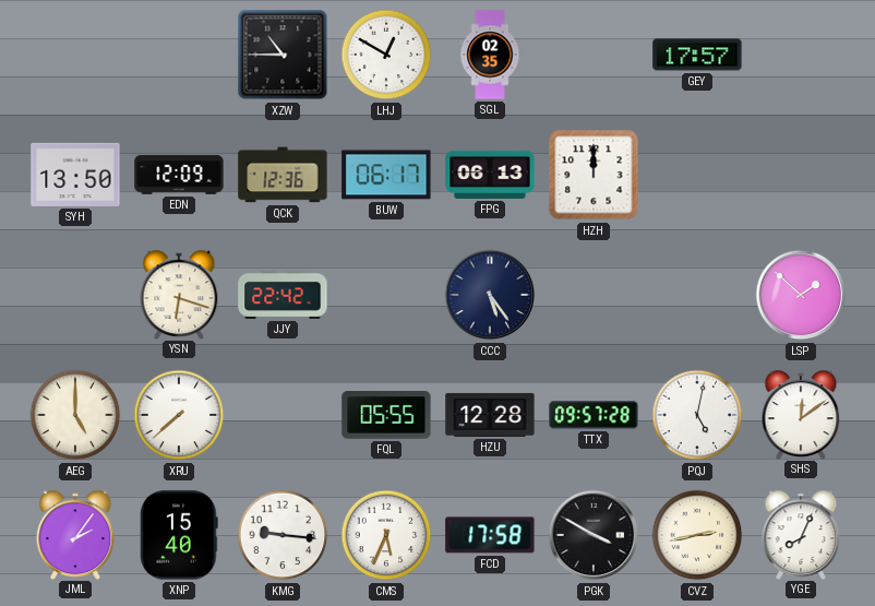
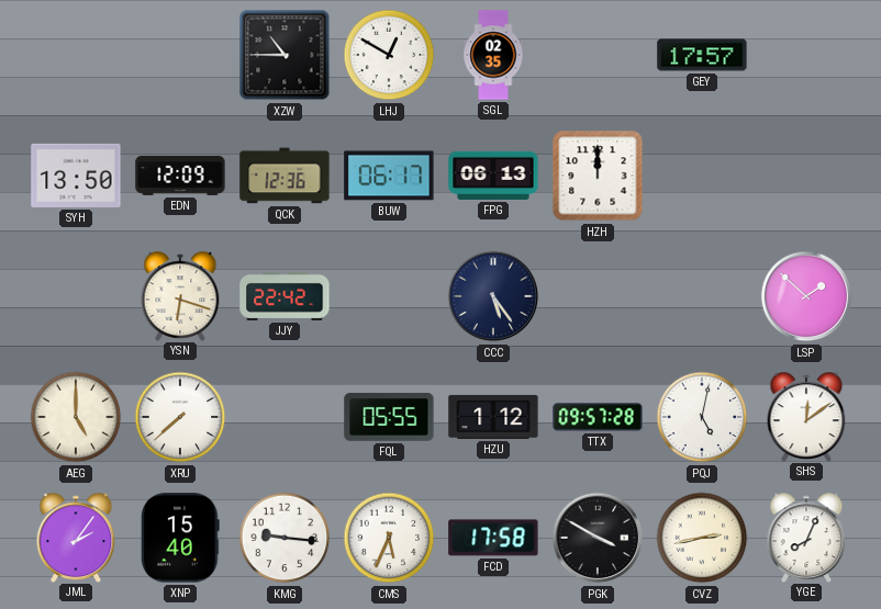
HZU: 12:28 -> 1:12
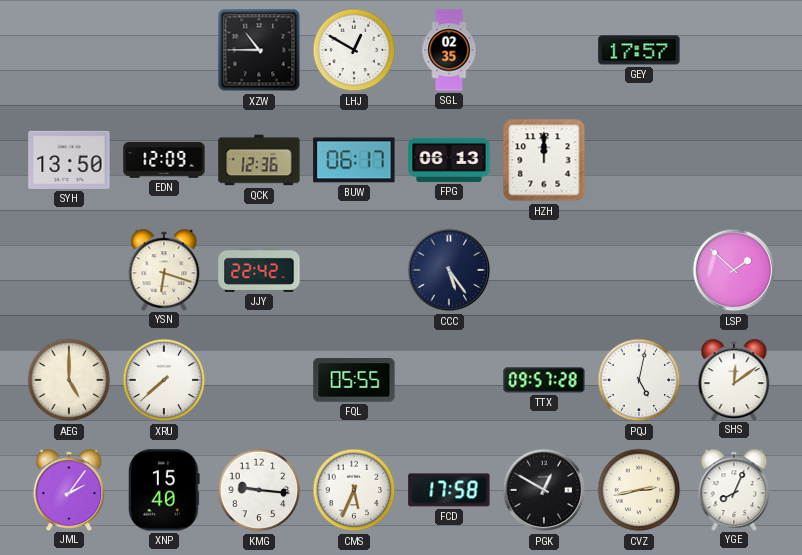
HZU: 1:12 -> none
PGK: 3:50 -> 12:50
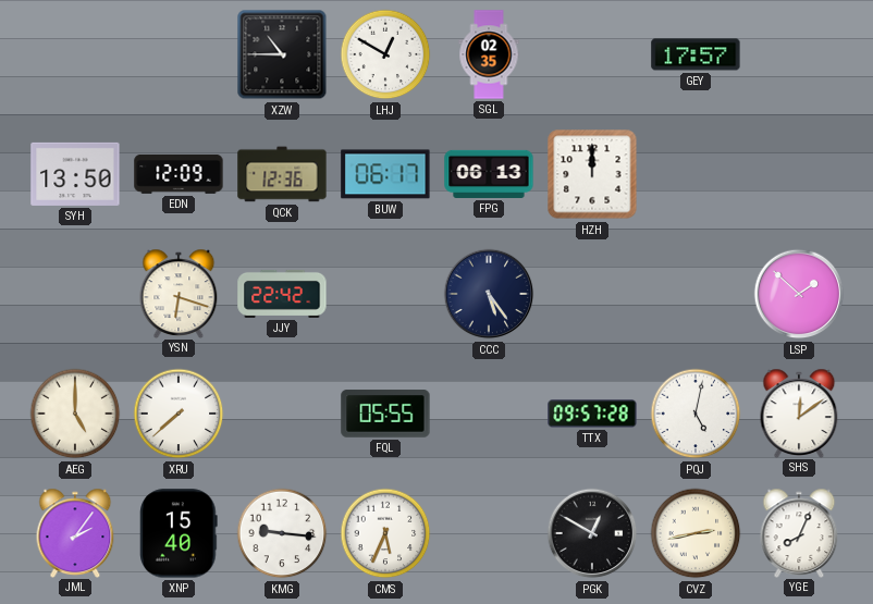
FCD: 17:58 -> none
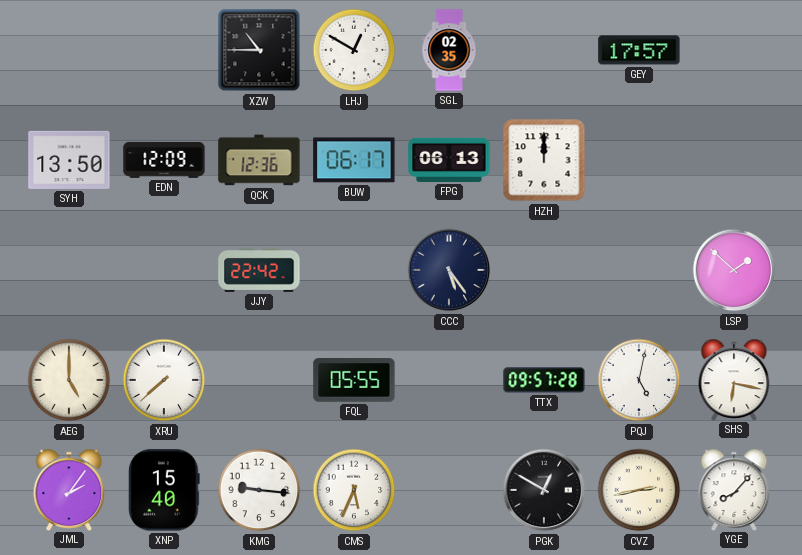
YSN: 6:18 -> none
SHS: 12:09 -> 6:17
YGE: 8:04 -> 8:07
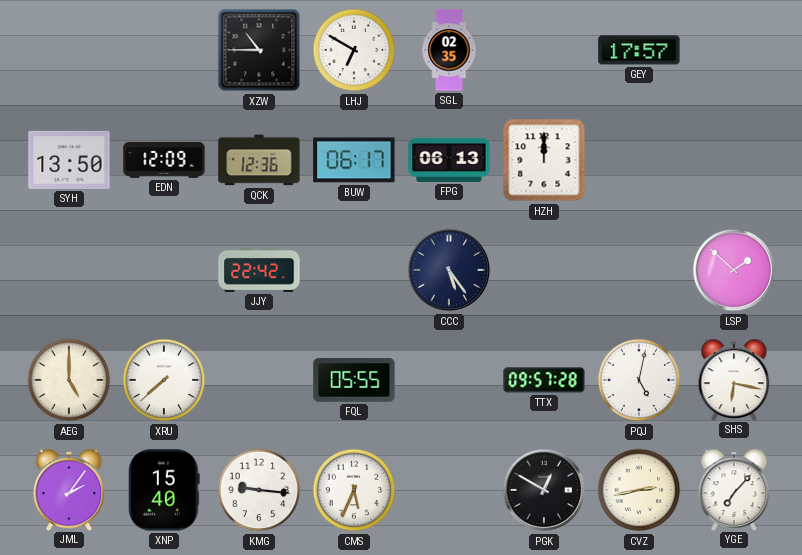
LHJ: 12:50 -> 6:50
YGE: 8:07 -> 7:07
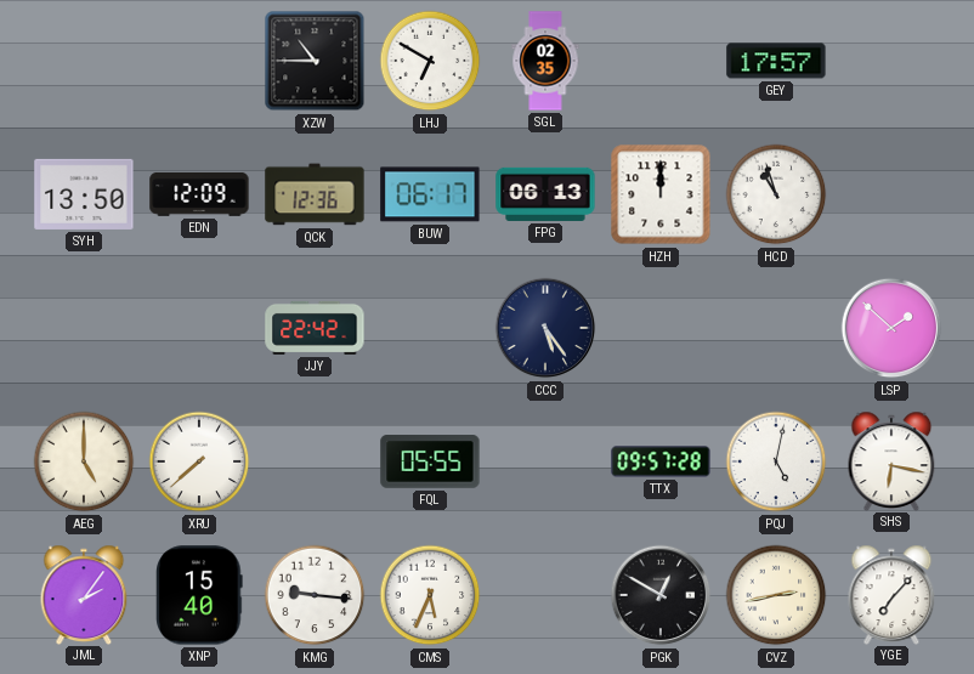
HCD: none -> 10:57
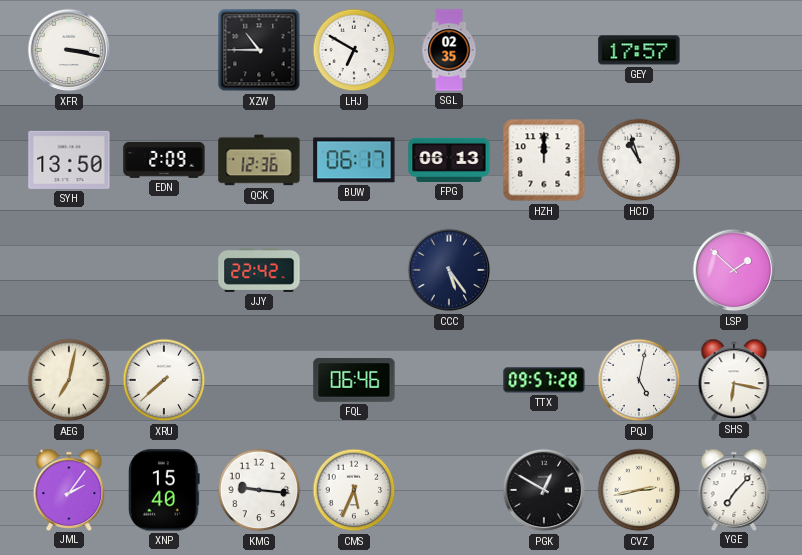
XFR: none -> 3:17
EDN: 12:09 -> 2:09
AEG: 5:00 -> 7:02
FQL: 05:55 -> 06:46
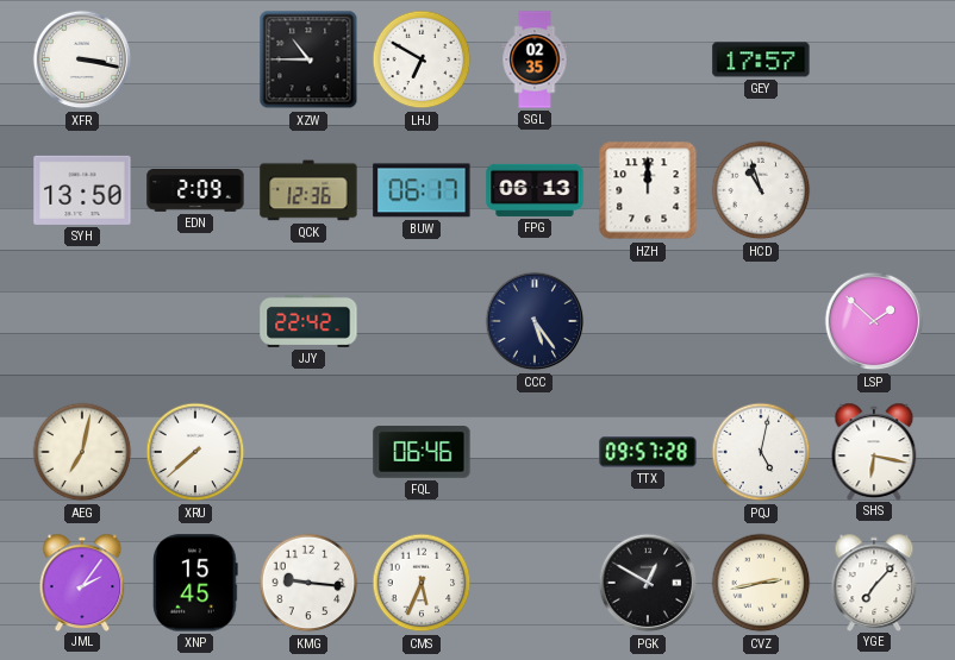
XNP: 15:40 -> 15:45
